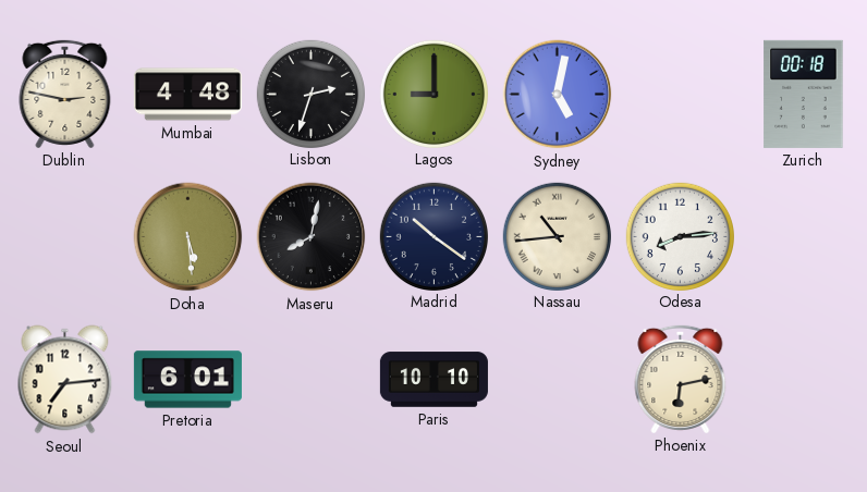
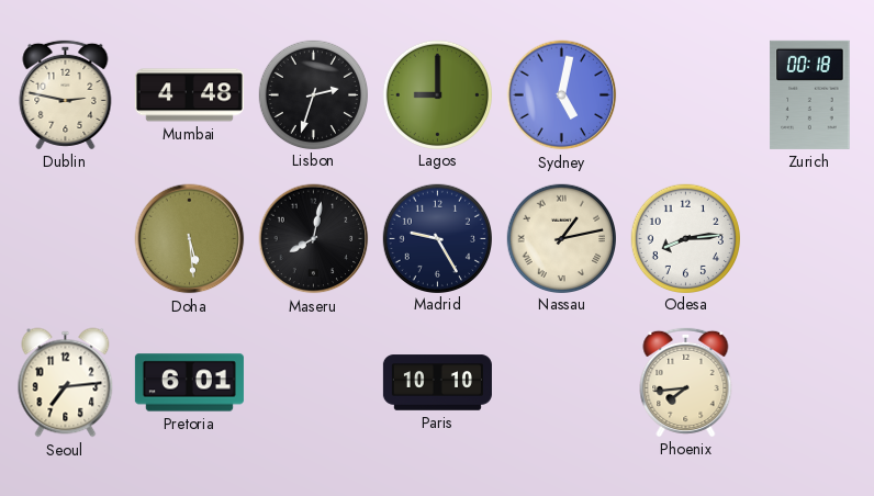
Madrid: 10:21 -> 9:25
Nassau: 10:44 -> 1:13
Phoenix: 6:13 -> 7:44
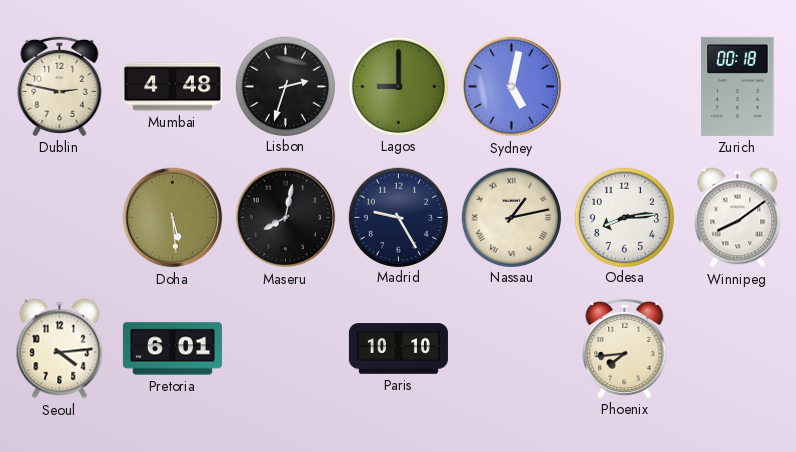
Winnipeg: none -> 8:09
Seoul: 7:14 -> 4:14
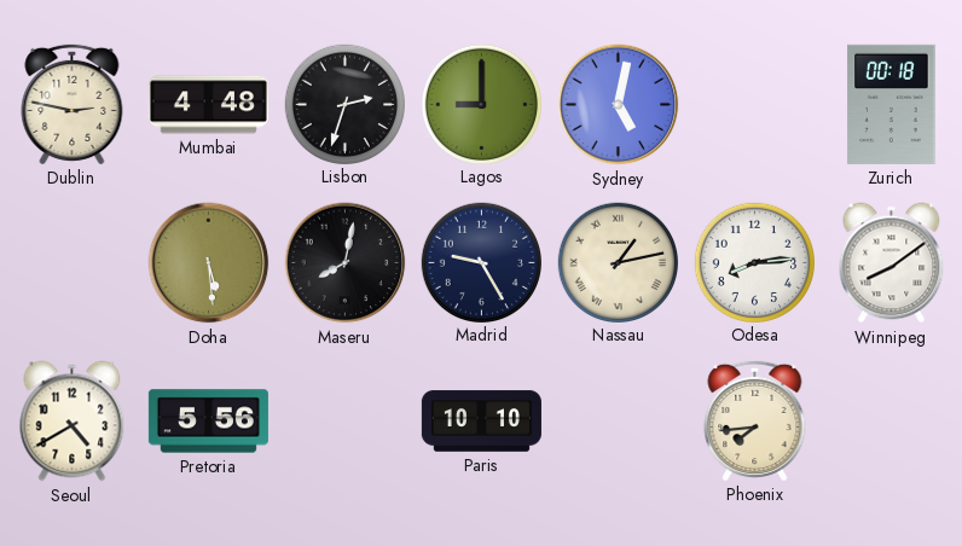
Seoul: 4:14 -> 4:40
Pretoria: 6:01 -> 5:56
